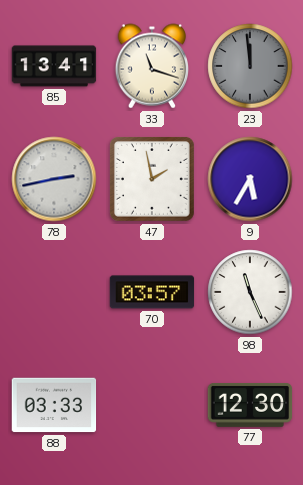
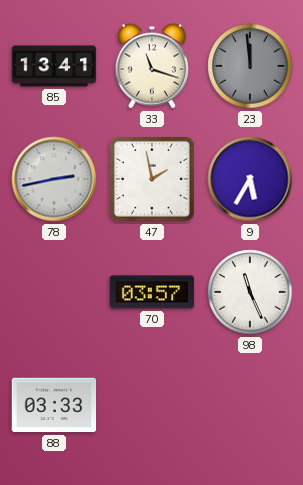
77: 12:30 -> none
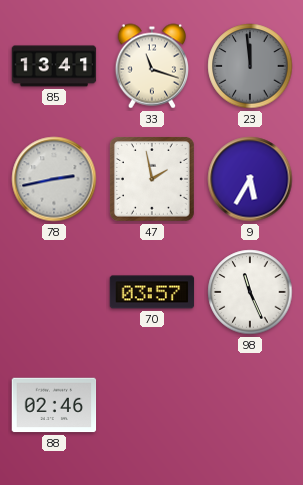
88: 03:33 -> 02:46
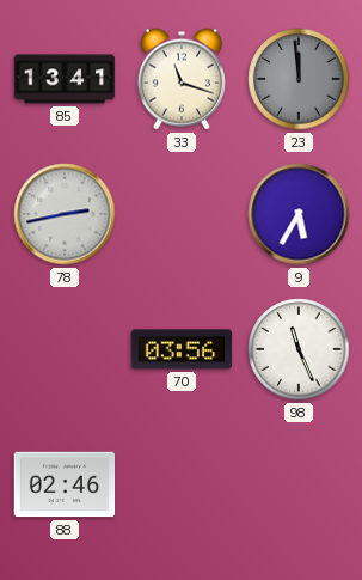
47: 1:58 -> none
70: 03:57 -> 03:56
